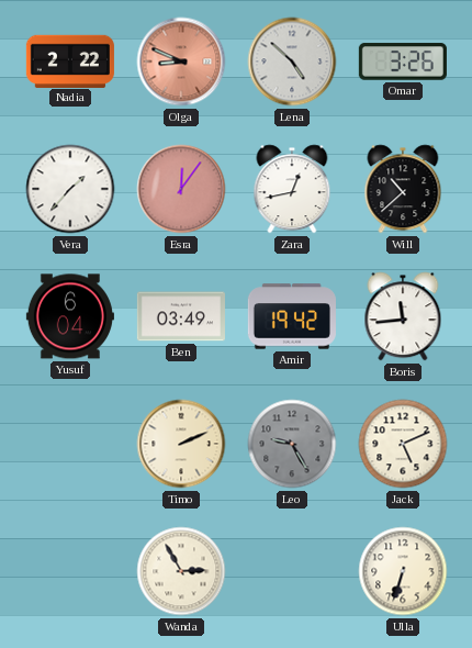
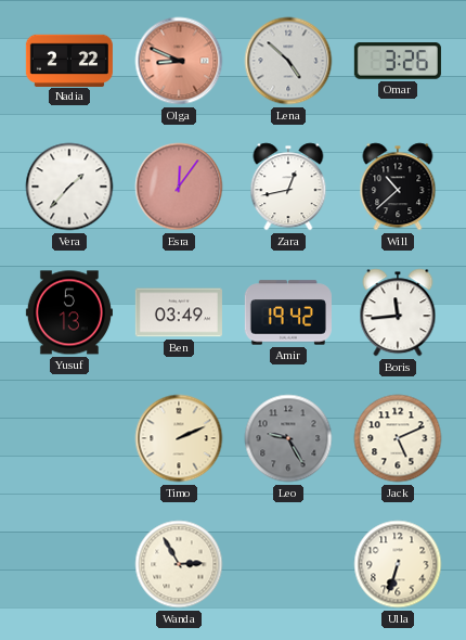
Yusuf: 6:04 -> 5:13
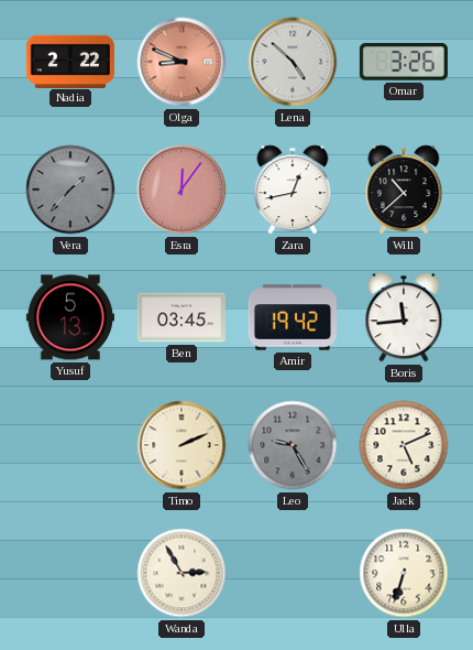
Vera dial: white -> grey
Ben: 03:49 -> 03:45
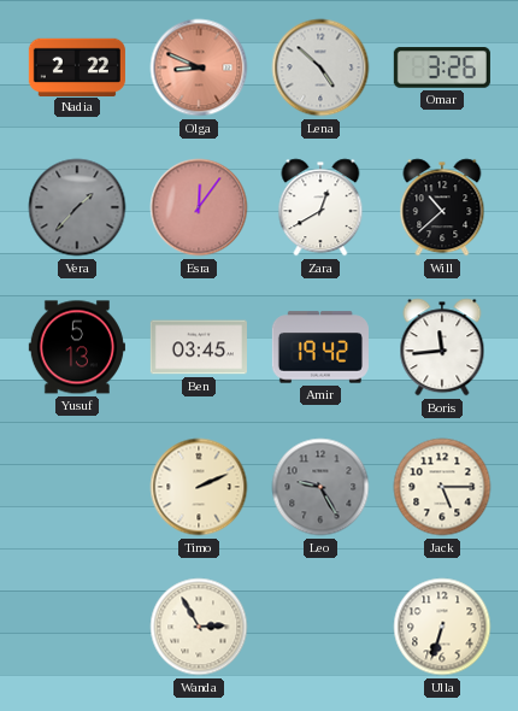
Zara: 12:43 -> 12:40
Jack: 5:11 -> 5:15
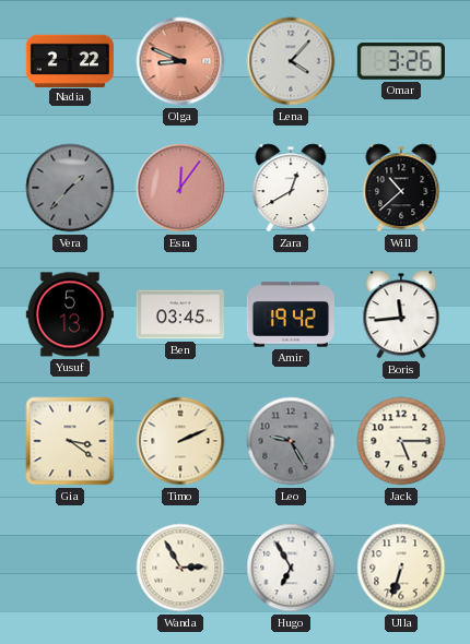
Lena: 4:52 -> 4:07
Gia: none -> 3:21
Hugo: none -> 6:55
